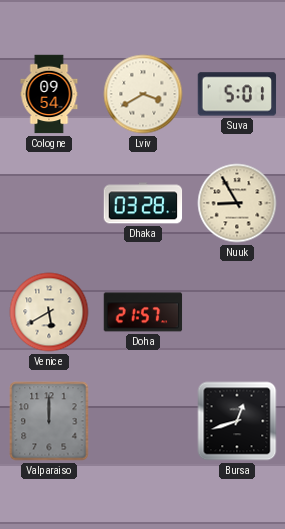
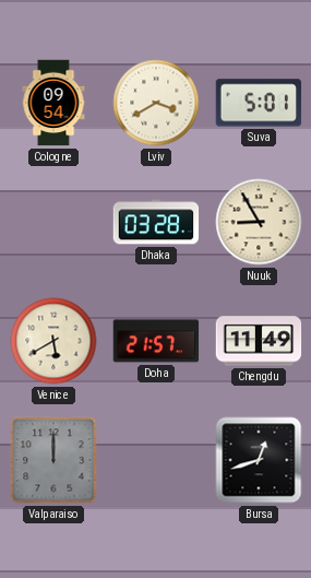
Chengdu: none -> 11:49
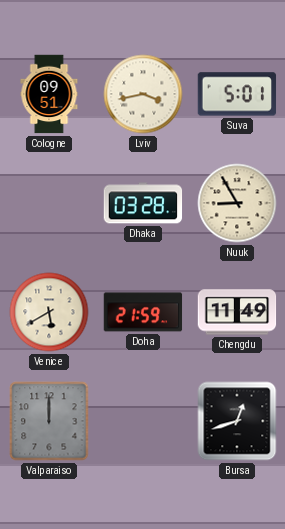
Cologne: 09:54 -> 09:51
Lviv: 3:40 -> 3:43
Doha: 21:57 -> 21:59
